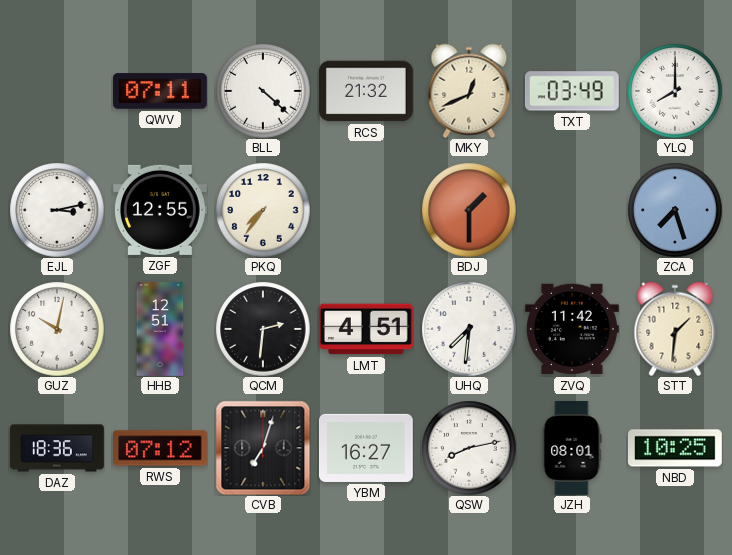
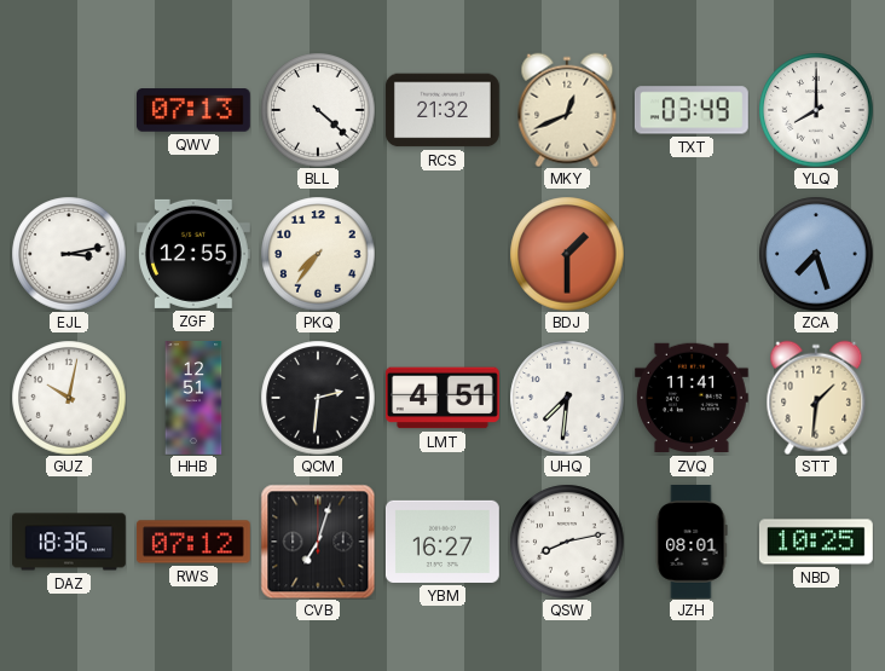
QWV: 07:11 -> 07:13
ZVQ: 11:42 -> 11:41
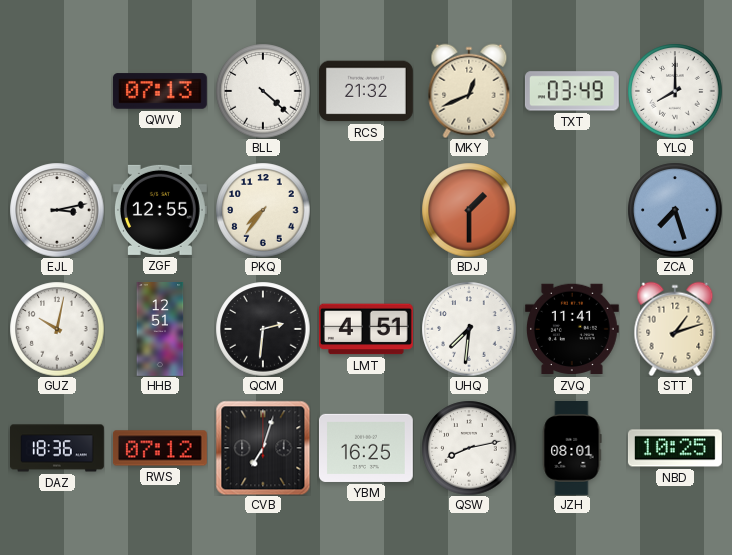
STT: 1:31 -> 1:12
YBM: 16:27 -> 16:25
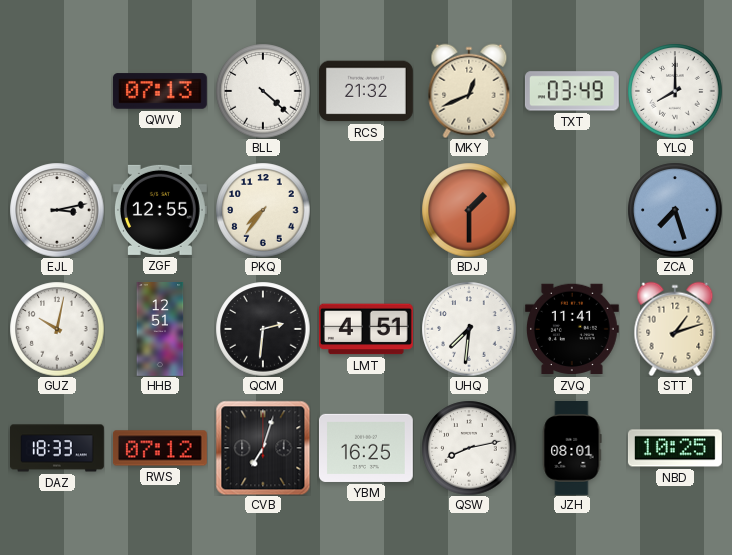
DAZ: 18:36 -> 18:33
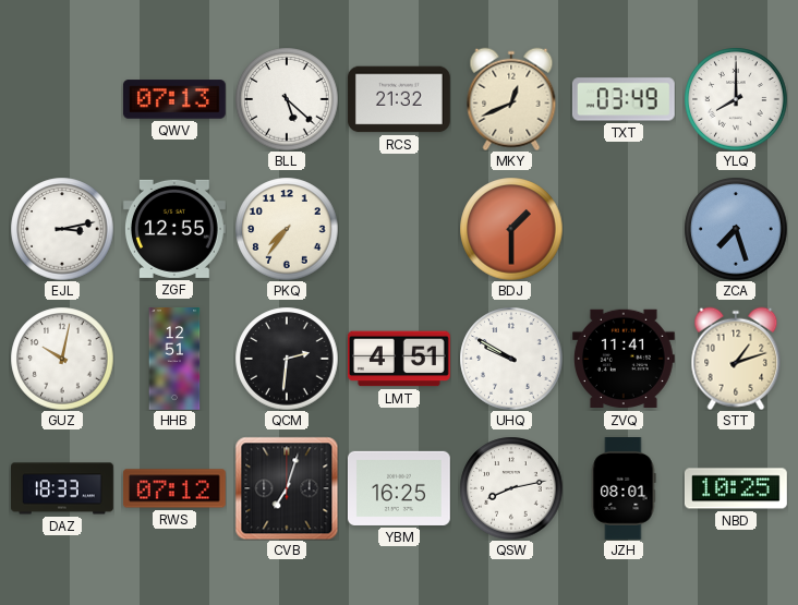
BLL: 4:22 -> 5:22
UHQ: 7:31 -> 9:50
